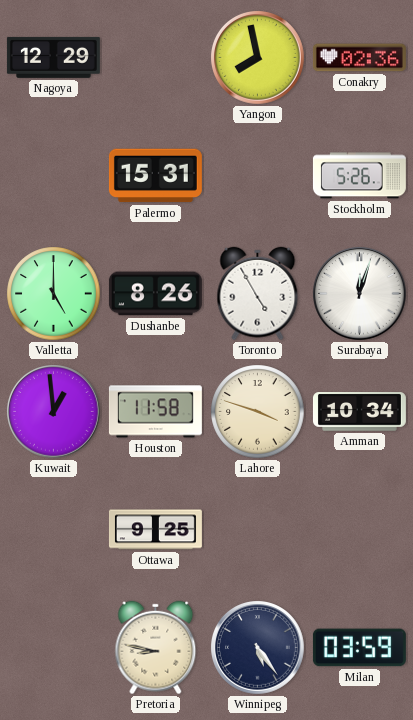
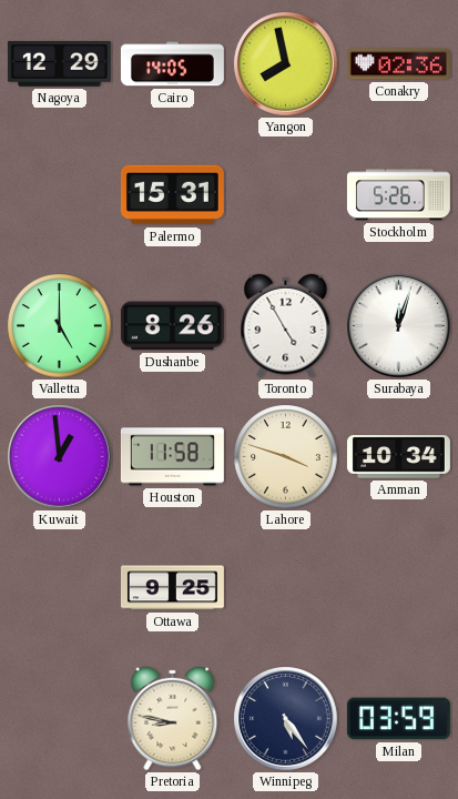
Cairo: none -> 14:05
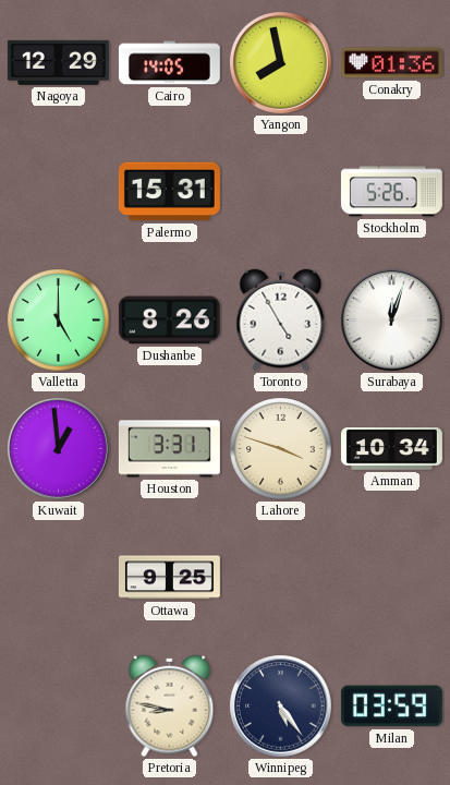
Conakry: 02:36 -> 01:36
Houston: 11:58 -> 3:31
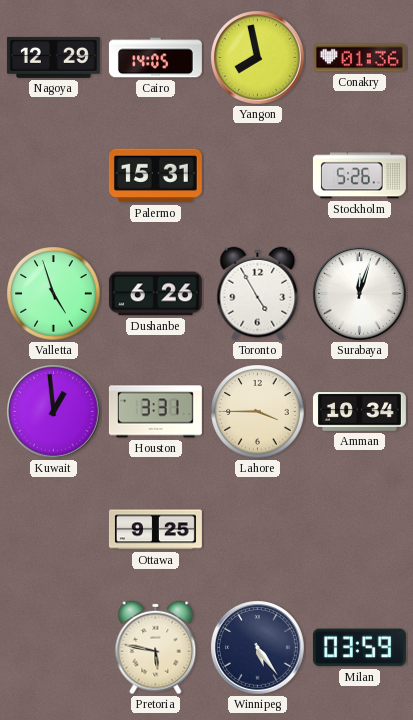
Valletta: 5:00 -> 4:57
Dushanbe: 8:26 -> 6:26
Lahore: 3:48 -> 3:45
Pretoria: 8:47 -> 5:47
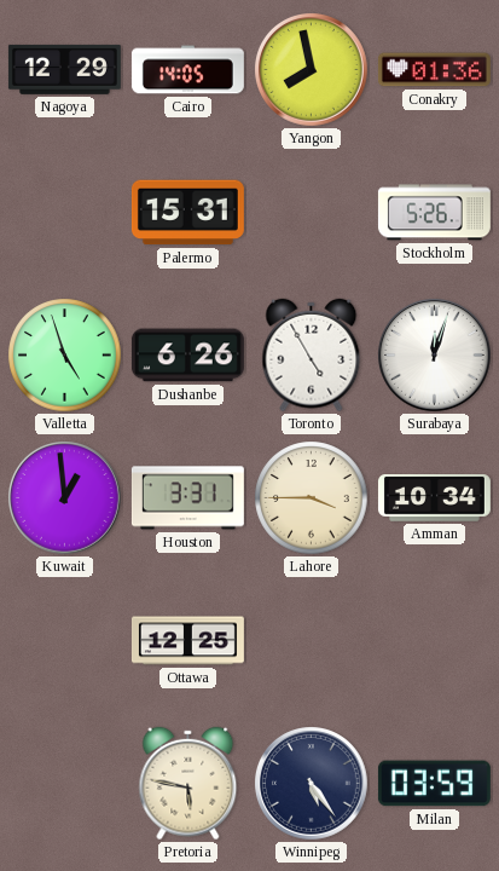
Ottawa: 9:25 -> 12:25
